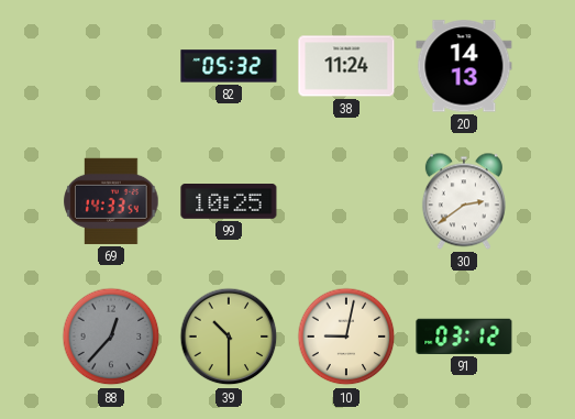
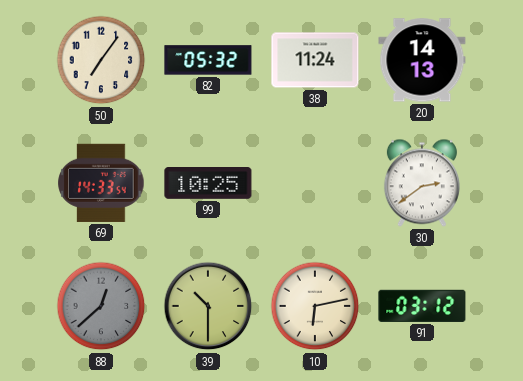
50: none -> 7:06
88: 12:37 -> 12:38
10: 9:02 -> 6:13
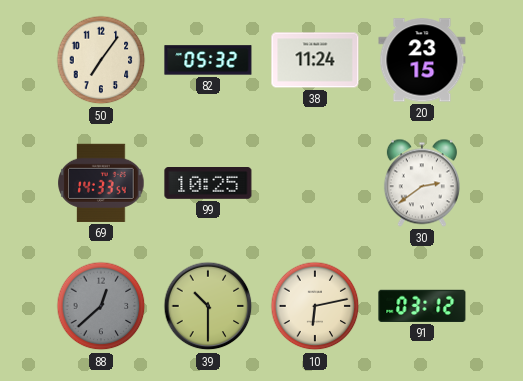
20: 14:13 -> 23:15
